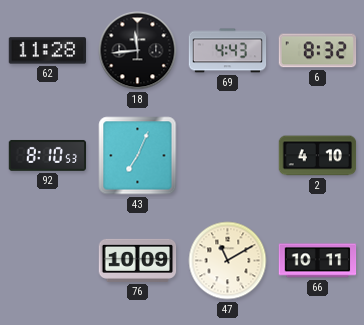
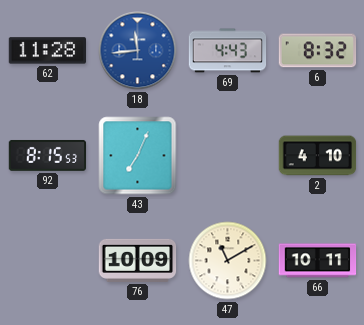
18 dial: black -> blue
92: 8:10 -> 8:15
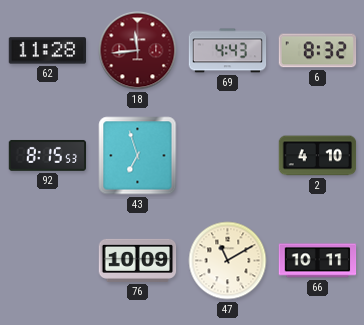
18 dial: blue -> burgundy
43: 7:04 -> 6:57
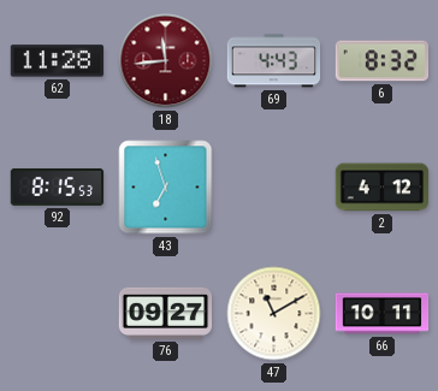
2: 4:10 -> 4:12
76: 10:09 -> 09:27
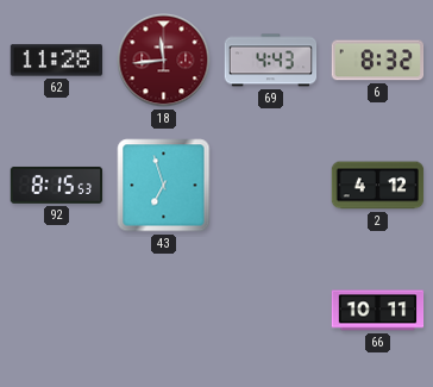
76: 09:27 -> none
47: 11:10 -> none
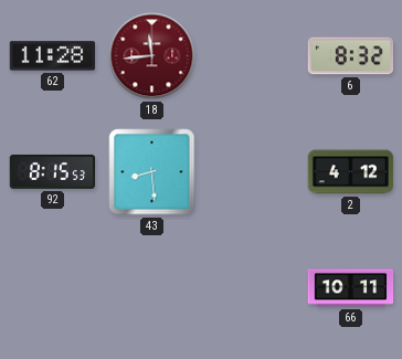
69: 4:43 -> none
43: 6:57 -> 8:29
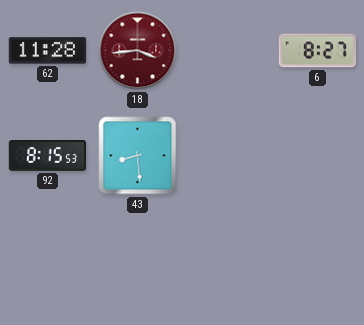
18: 11:44 -> 3:44
6: 8:32 -> 8:27
2: 4:12 -> none
66: 10:11 -> none
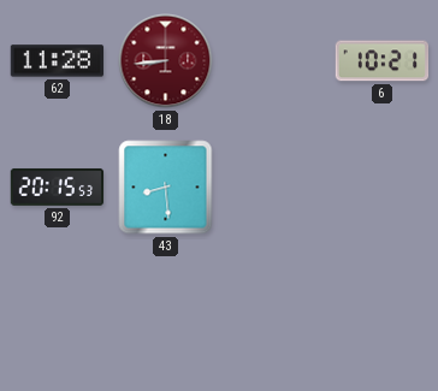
18: 3:44 -> 8:44
6: 8:27 -> 10:21
92: 8:15 -> 20:15
